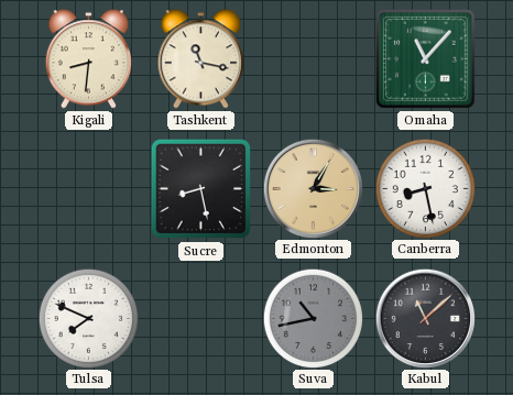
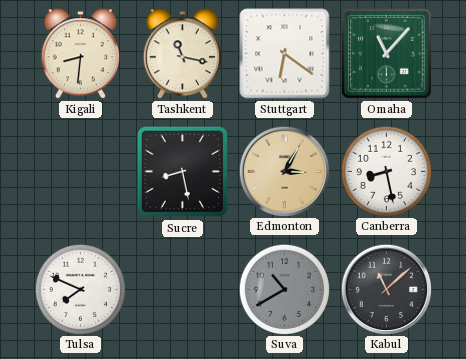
Stuttgart: none -> 6:21
Suva: 10:43 -> 10:40
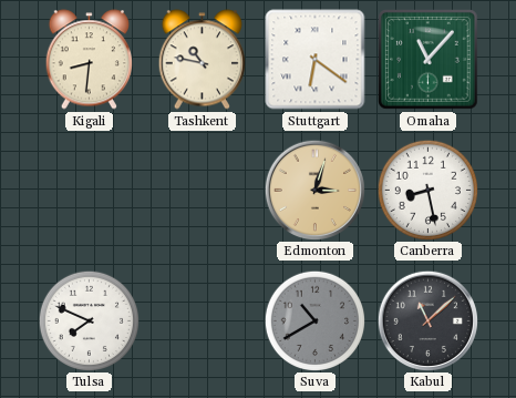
Tashkent: 11:17 -> 10:47
Sucre: 8:28 -> none
Edmonton: 3:05 -> 3:03
